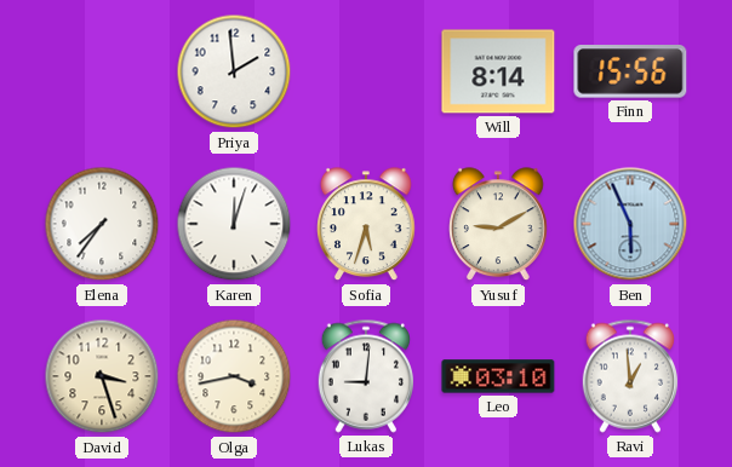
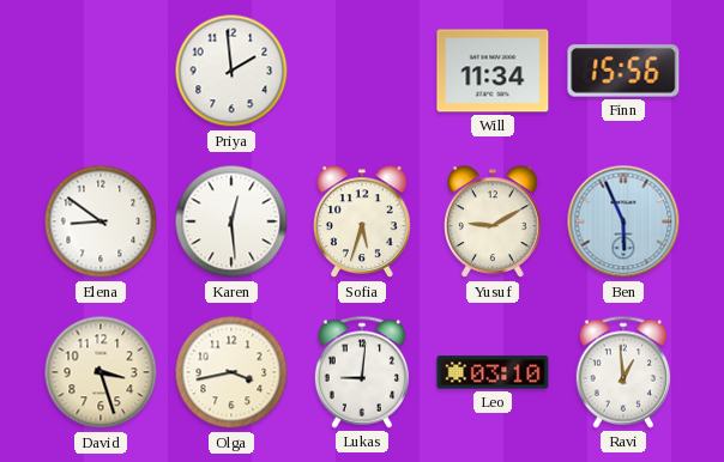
Will: 8:14 -> 11:34
Elena: 7:36 -> 8:51
Karen: 12:03 -> 12:29
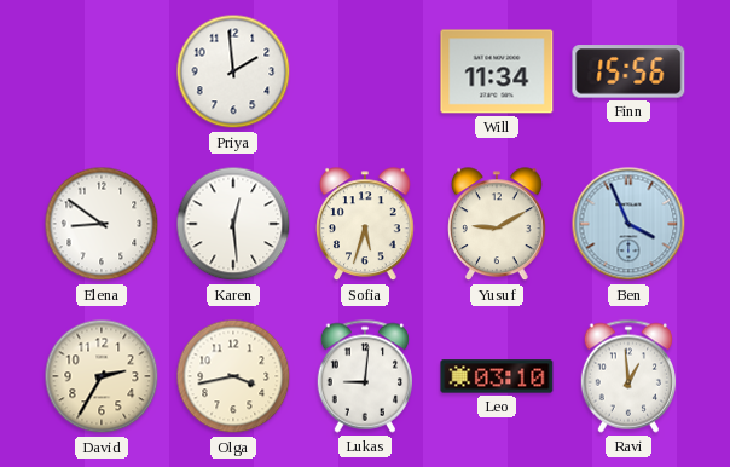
Ben: 5:56 -> 3:56
David: 3:27 -> 2:35
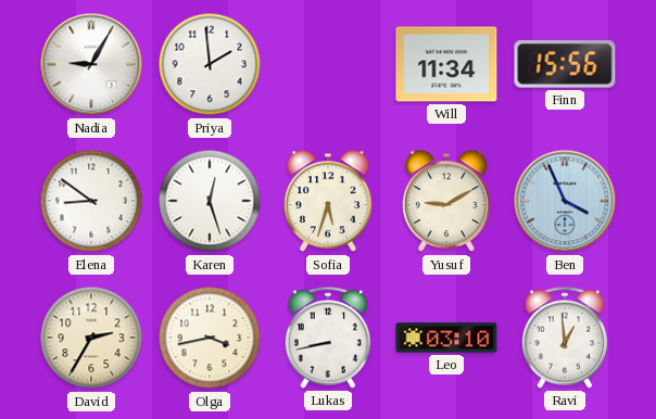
Nadia: none -> 9:05
Karen: 12:29 -> 12:27
Lukas: 9:01 -> 8:43
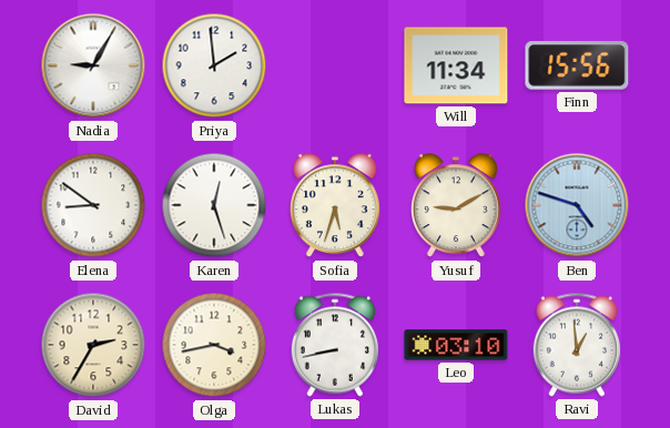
Ben: 3:56 -> 4:48
